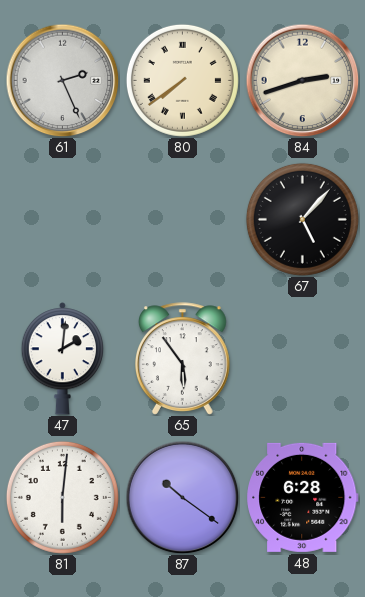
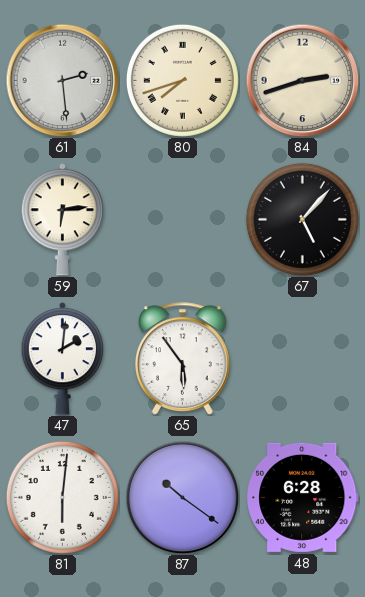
61: 2:26 -> 2:29
80: 7:39 -> 7:42
59: none -> 6:14
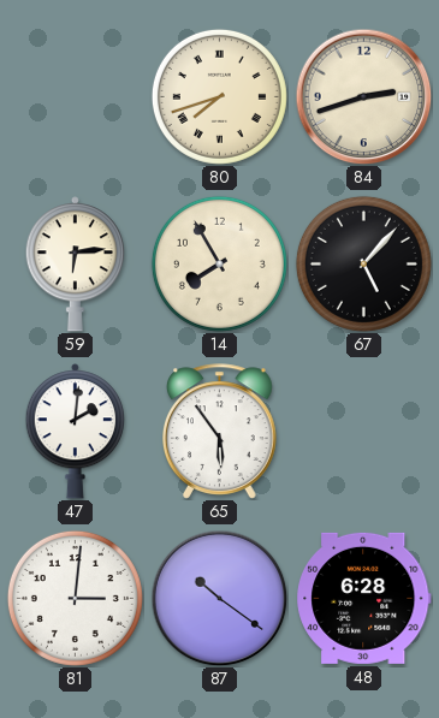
61: 2:29 -> none
14: none -> 7:55
81: 6:01 -> 3:01
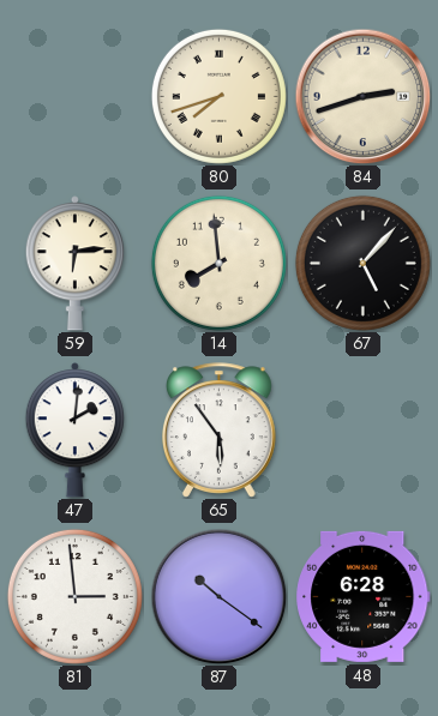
14: 7:55 -> 7:59
81: 3:01 -> 2:59
